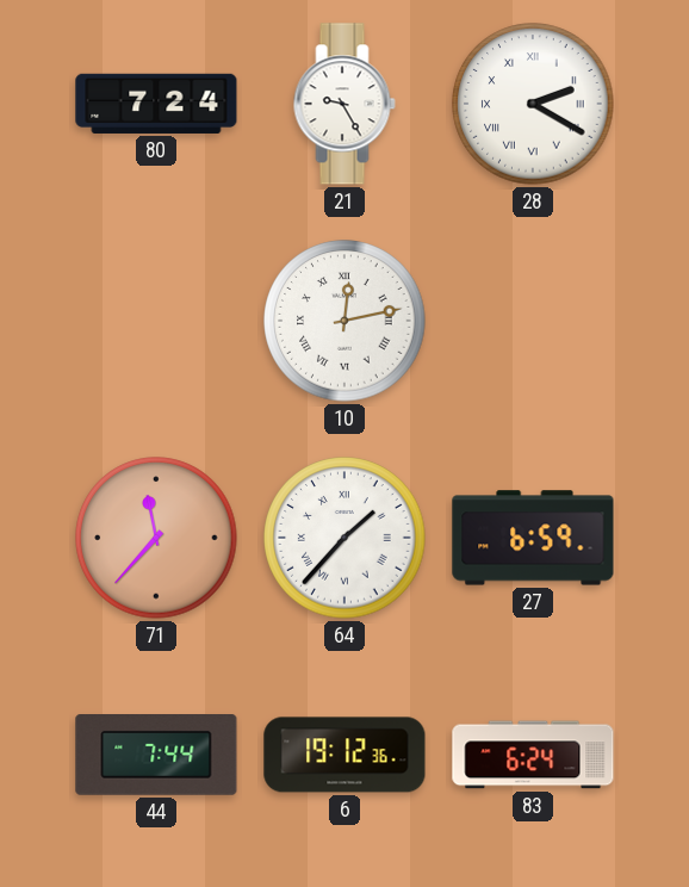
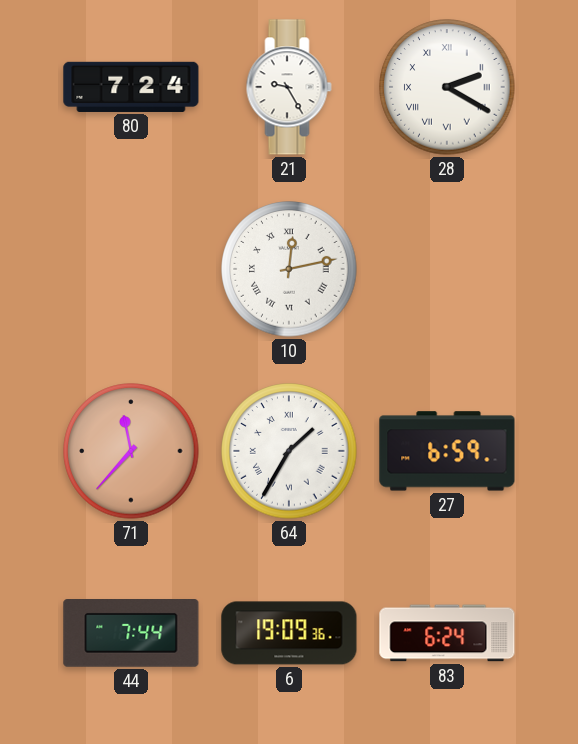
64: 1:37 -> 1:35
6: 19:12 -> 19:09
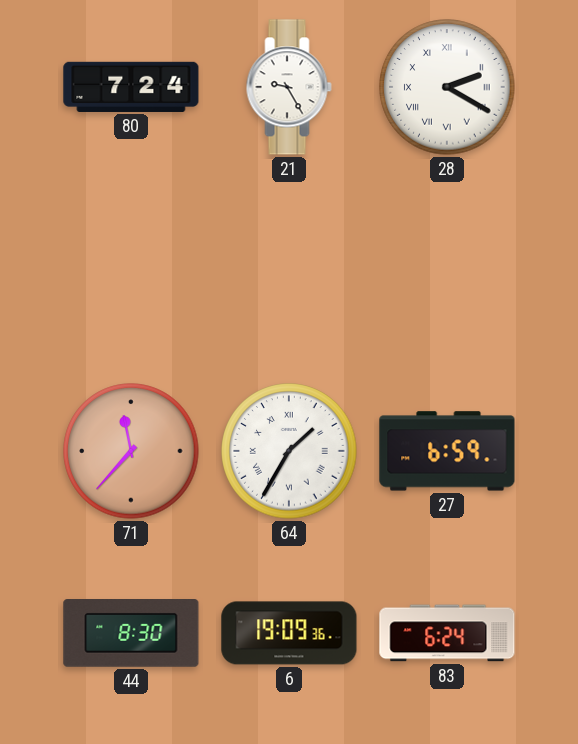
10: 12:13 -> none
44: 7:44 -> 8:30
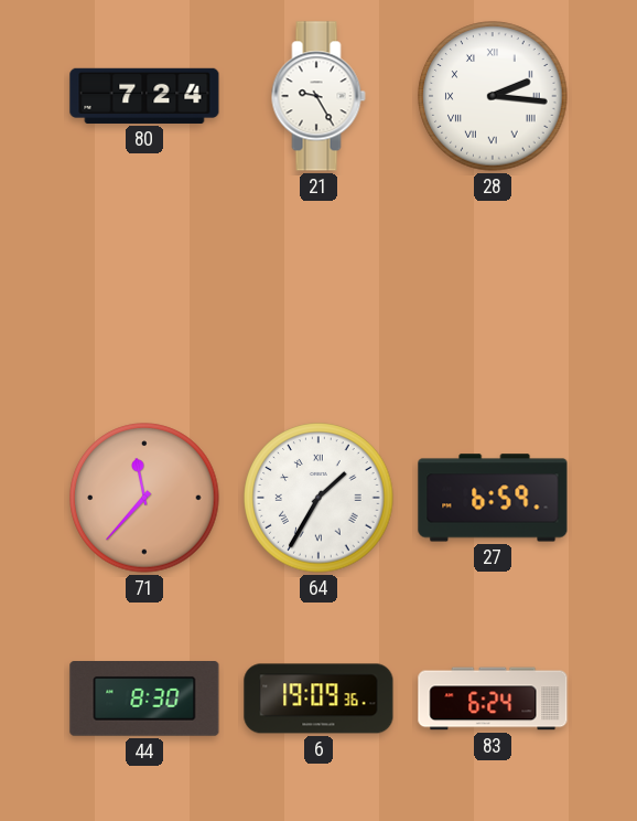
28: 2:20 -> 2:16
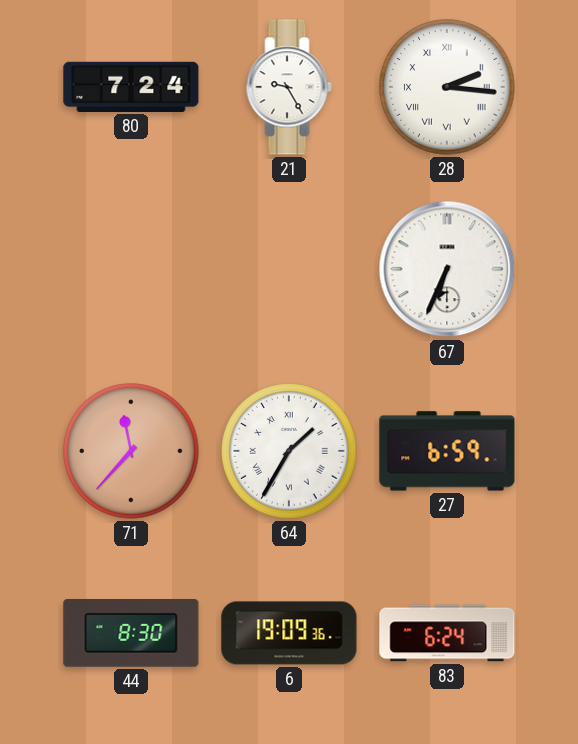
67: none -> 6:34
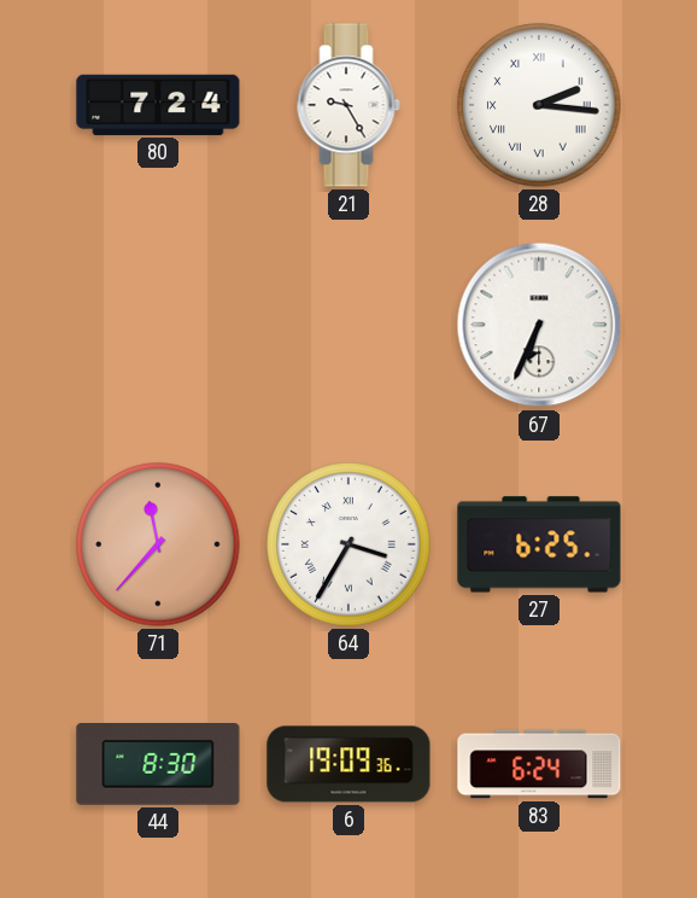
64: 1:35 -> 3:35
27: 6:59 -> 6:25
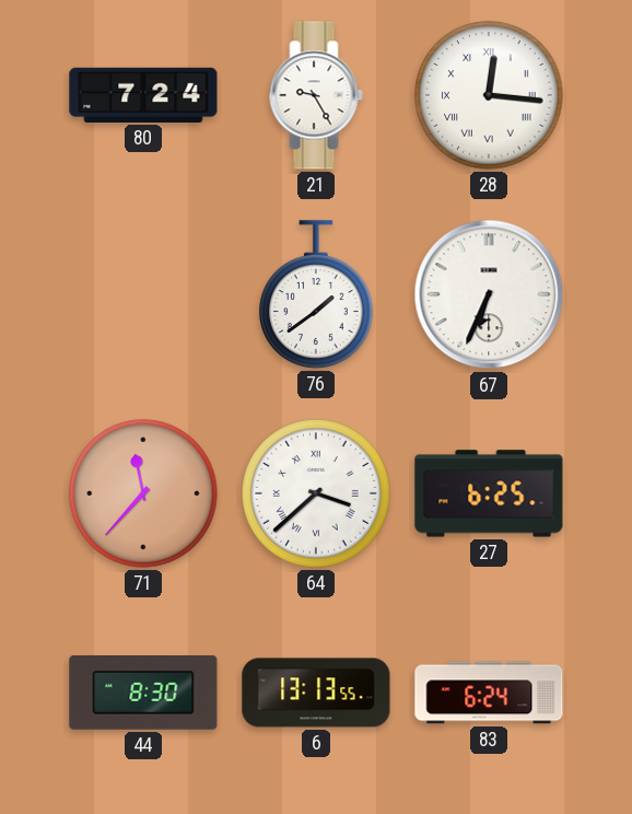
28: 2:16 -> 12:16
76: none -> 1:39
64: 3:35 -> 3:38
6: 19:09 -> 13:13
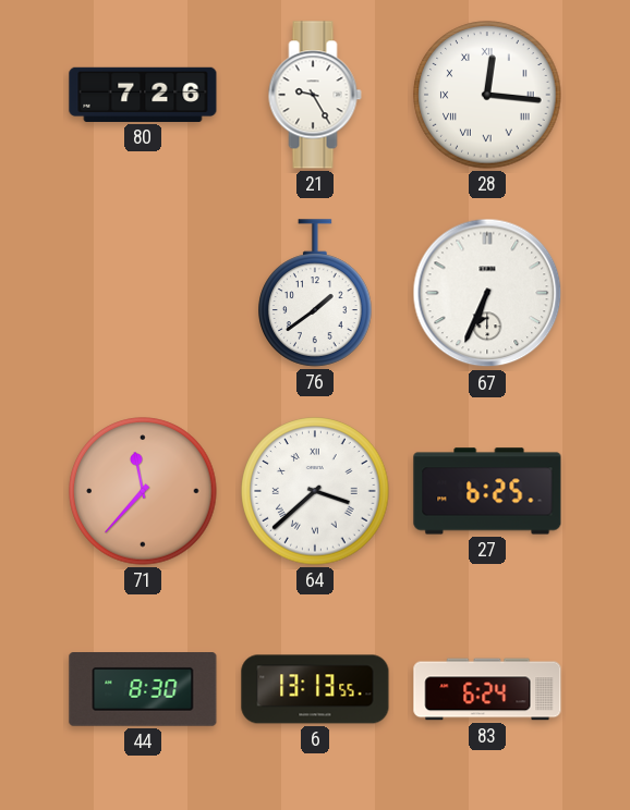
80: 7:24 -> 7:26
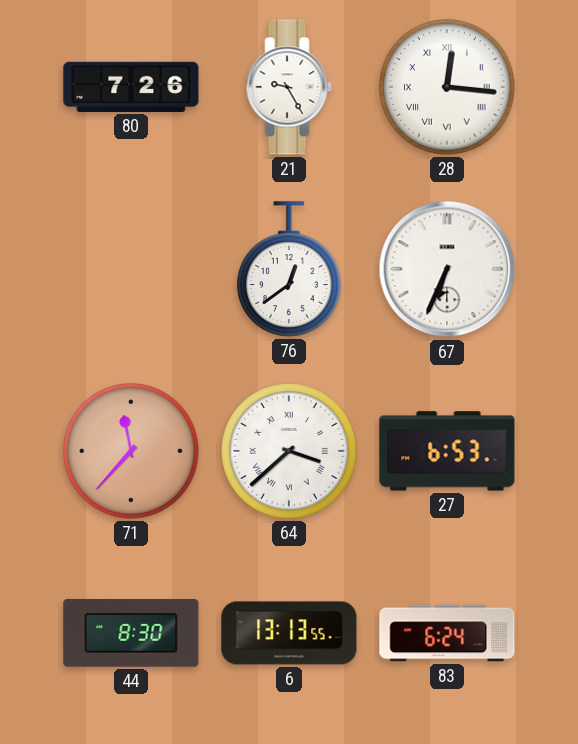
76: 1:39 -> 12:39
27: 6:25 -> 6:53
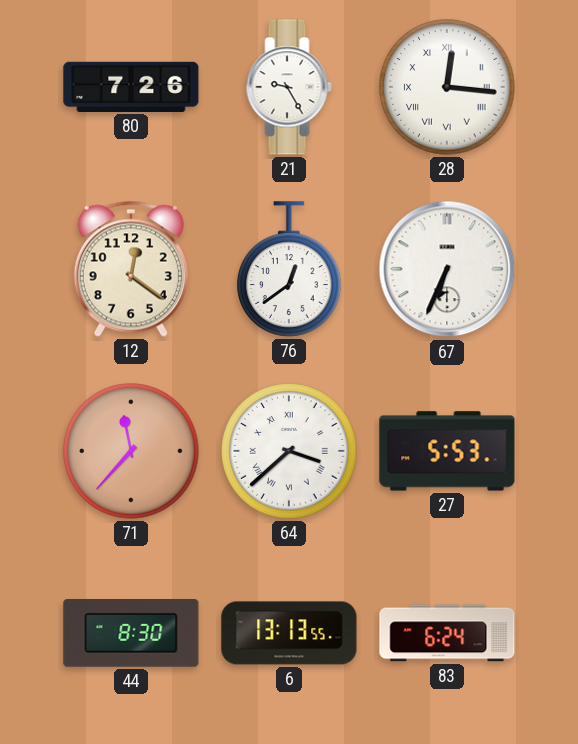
12: none -> 12:21
27: 6:53 -> 5:53
